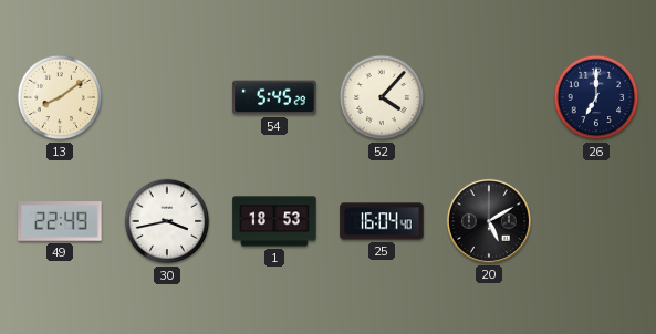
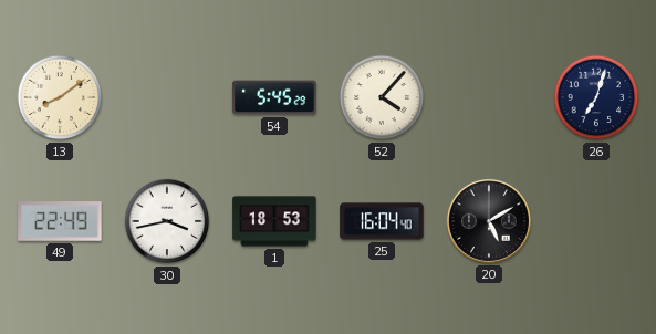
26: 7:00 -> 7:03
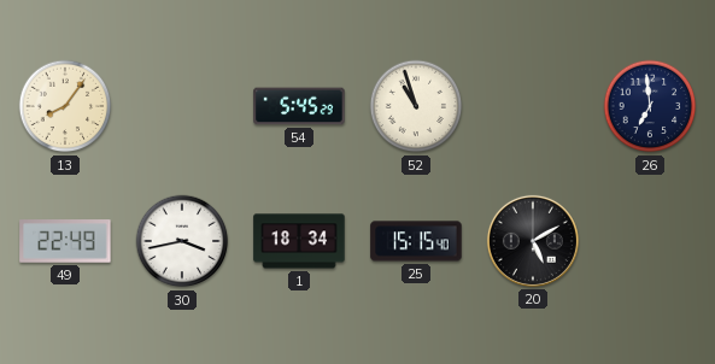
13: 8:09 -> 8:06
52: 4:07 -> 10:57
26: 7:03 -> 6:59
1: 18:53 -> 18:34
25: 16:04 -> 15:15
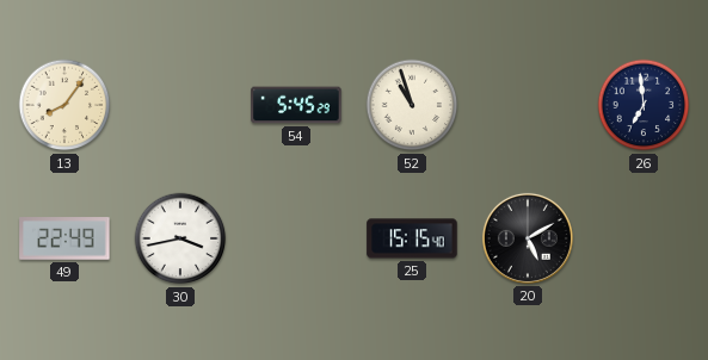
1: 18:34 -> none
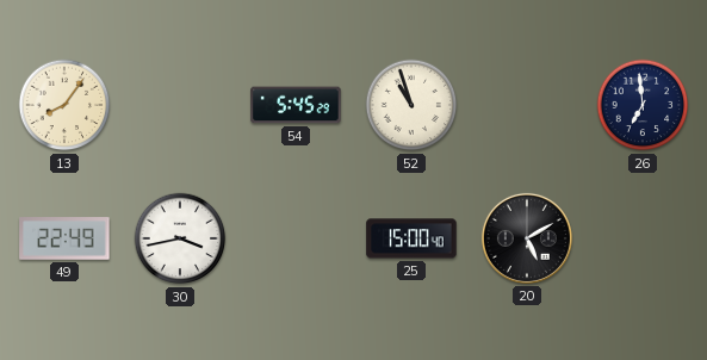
25: 15:15 -> 15:00
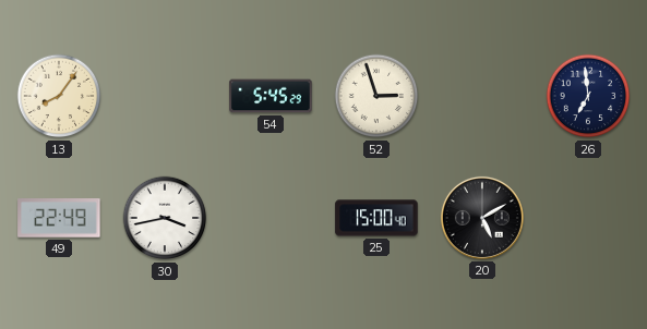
52: 10:57 -> 2:57
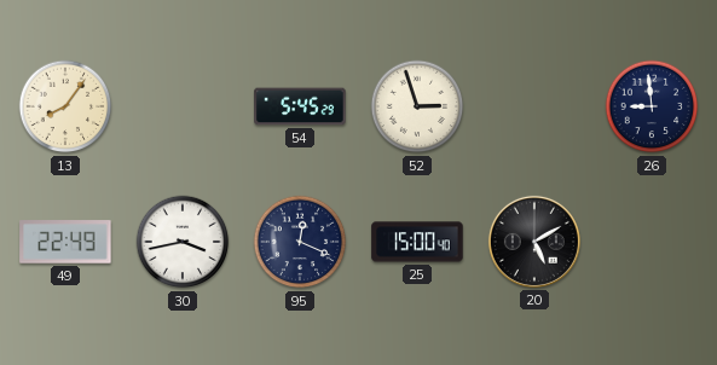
26: 6:59 -> 8:59
95: none -> 12:19
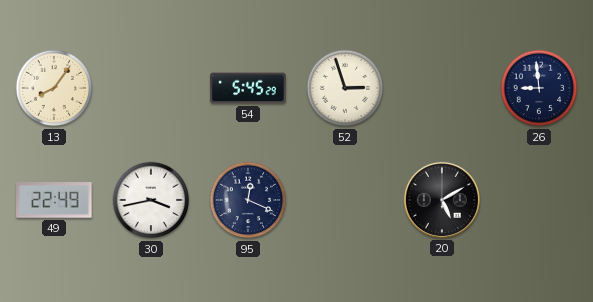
25: 15:00 -> none
